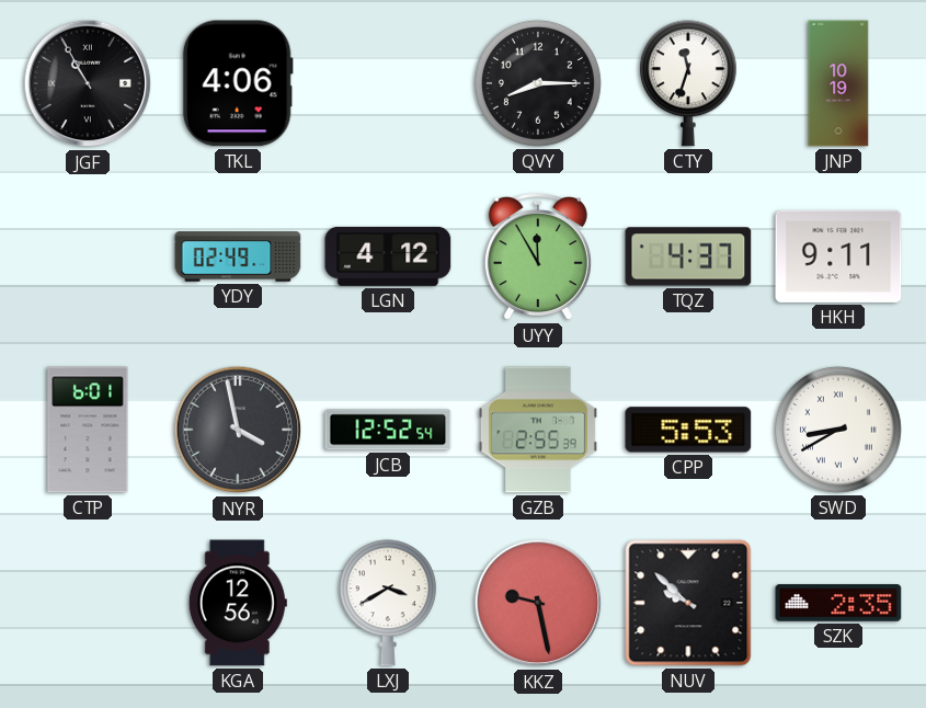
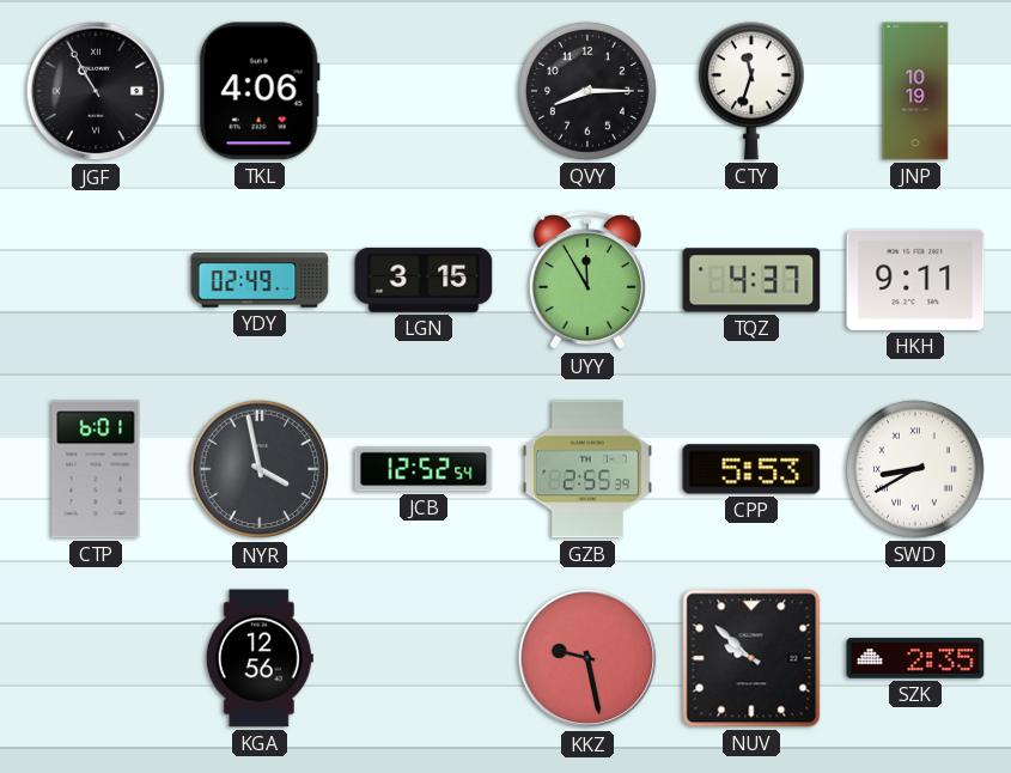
LGN: 4:12 -> 3:15
LXJ: 3:40 -> none
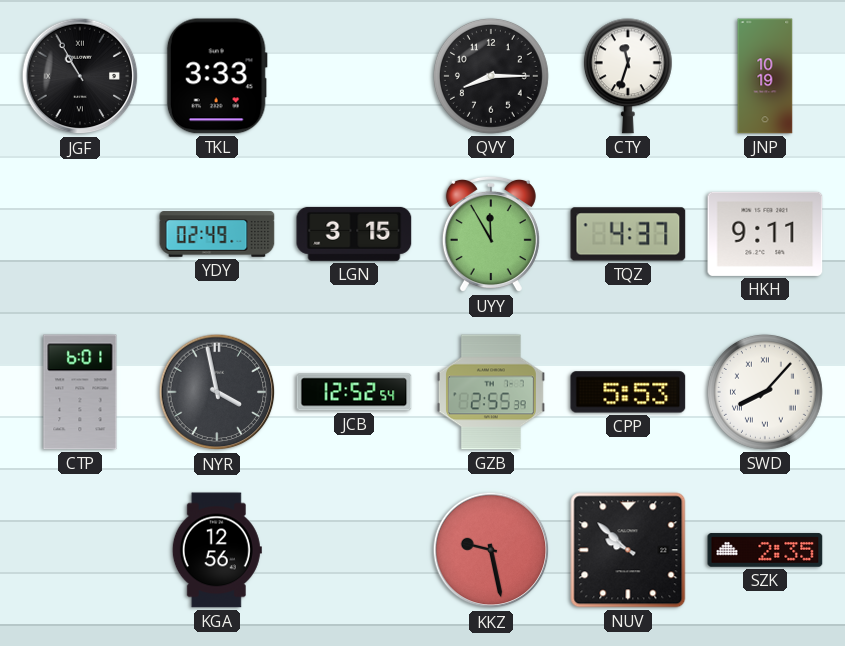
TKL: 4:06 -> 3:33
SWD: 8:40 -> 8:07
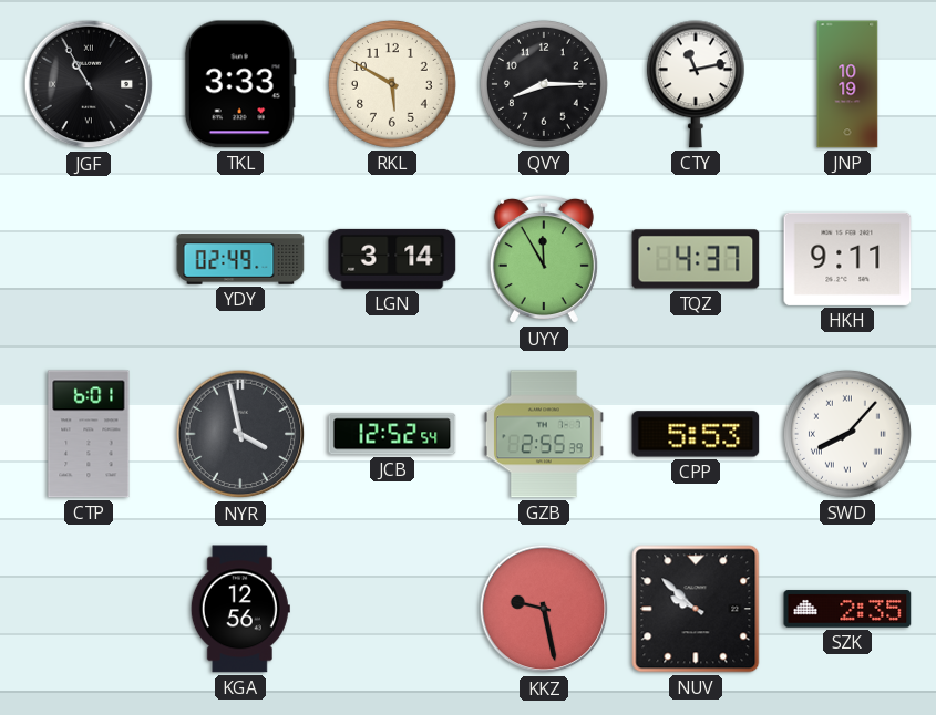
RKL: none -> 5:50
CTY: 11:33 -> 11:13
LGN: 3:15 -> 3:14
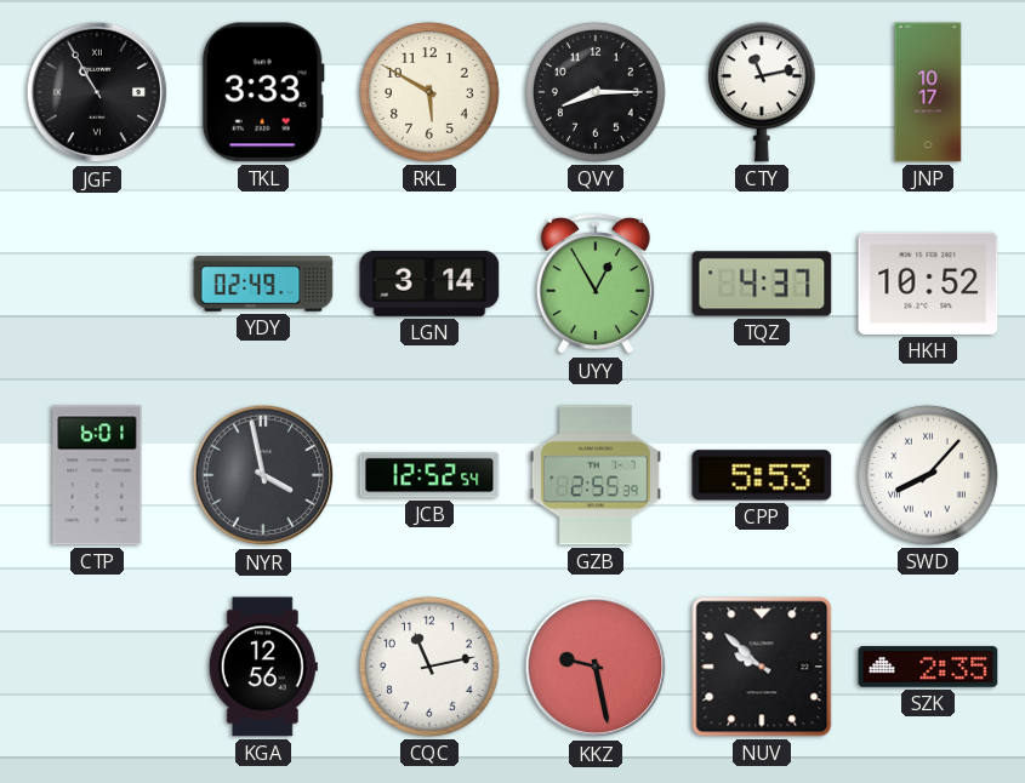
JNP: 10:19 -> 10:17
UYY: 11:55 -> 12:55
HKH: 9:11 -> 10:52
CQC: none -> 11:13
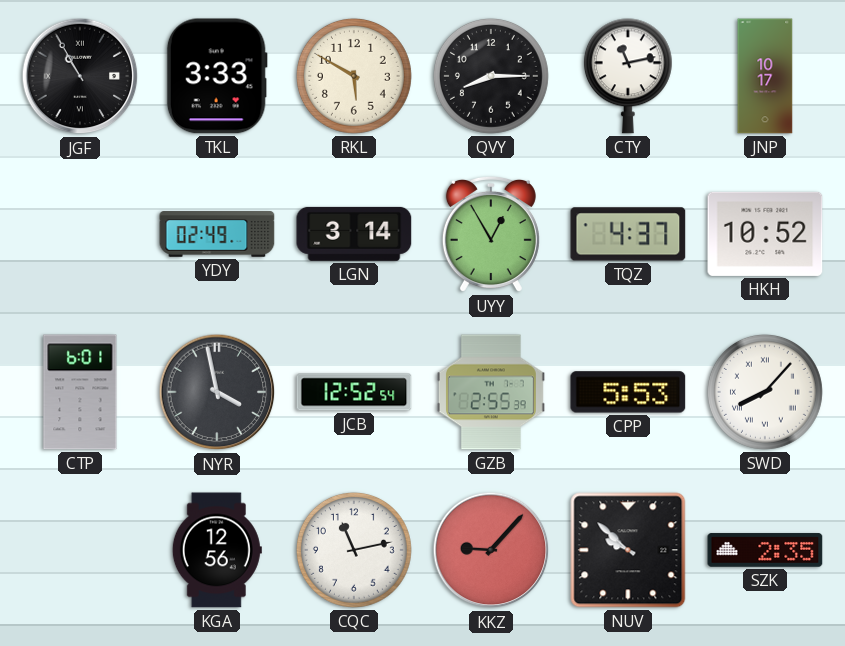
KKZ: 9:28 -> 9:07
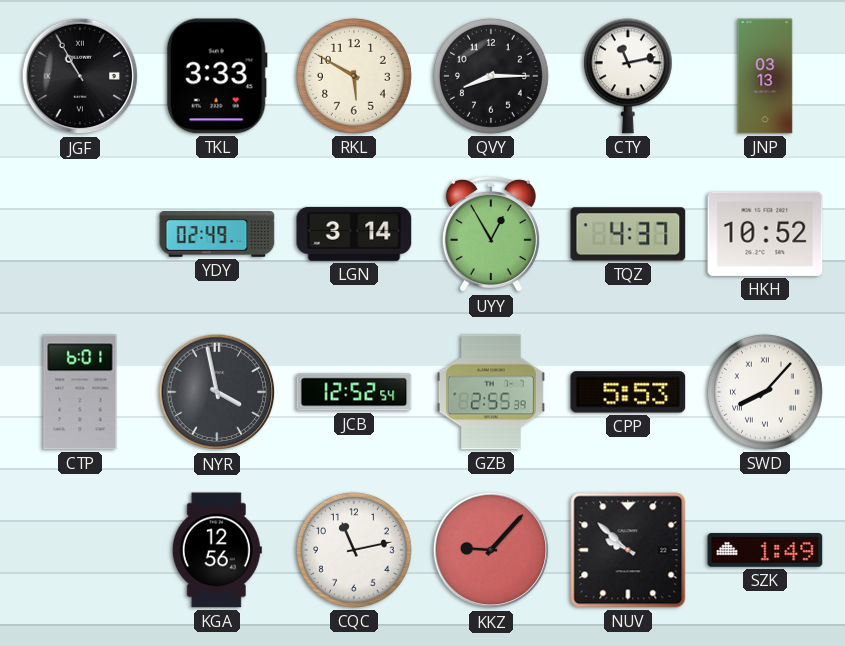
JNP: 10:17 -> 03:13
SZK: 2:35 -> 1:49
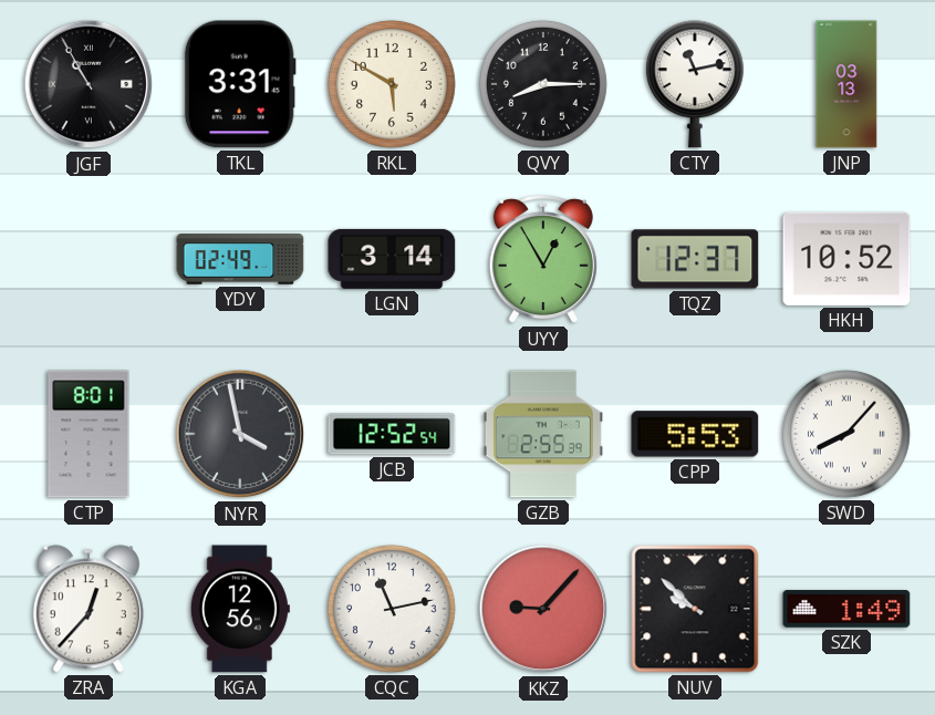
TKL: 3:33 -> 3:31
TQZ: 4:37 -> 12:37
CTP: 6:01 -> 8:01
ZRA: none -> 12:37
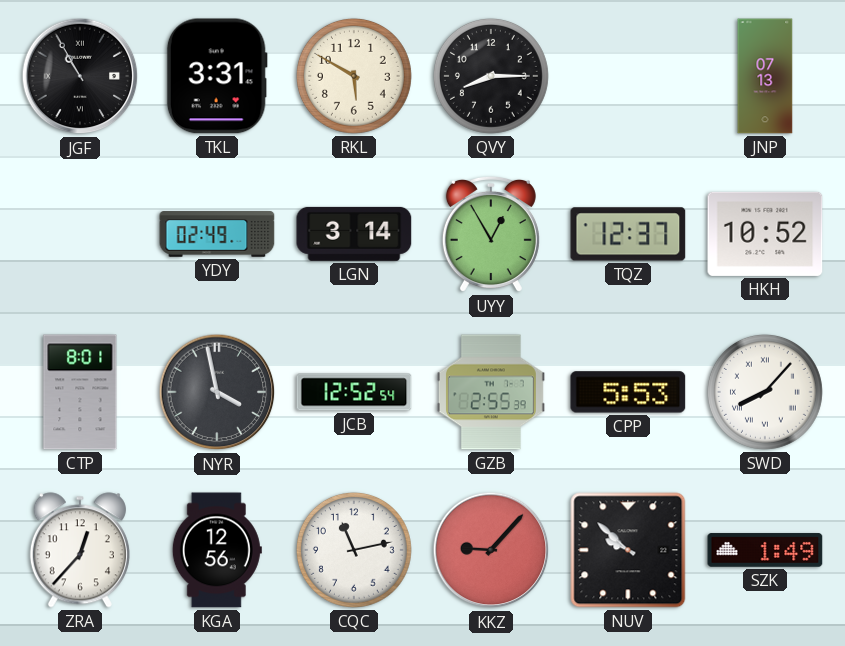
CTY: 11:13 -> none
JNP: 03:13 -> 07:13
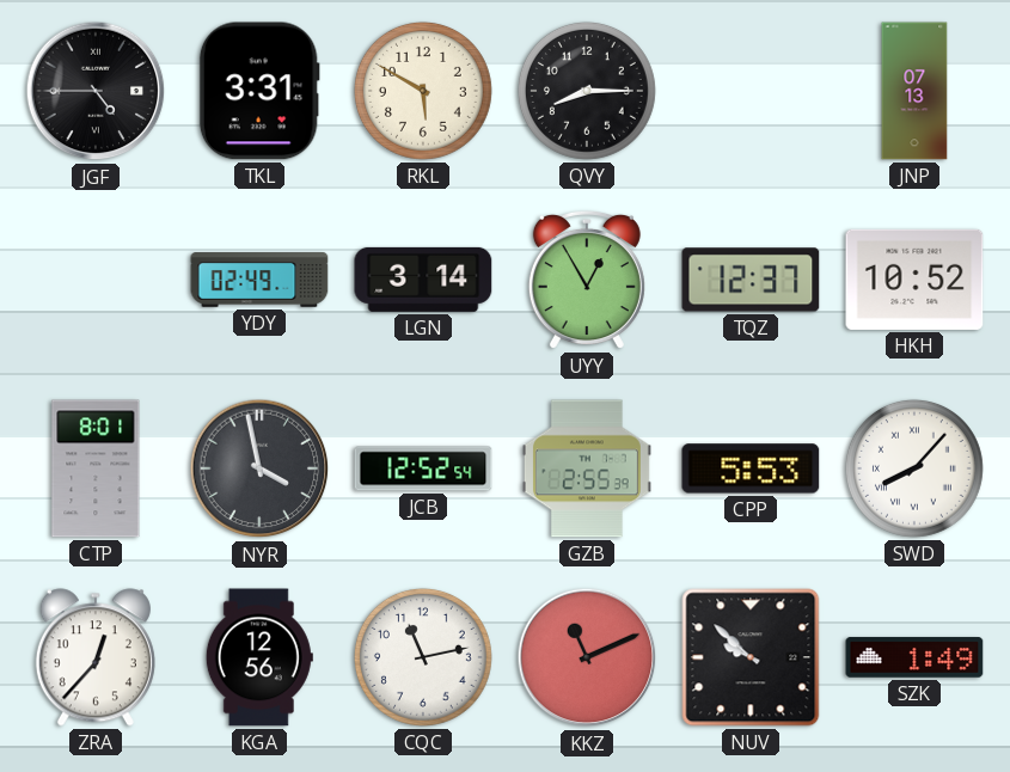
JGF: 10:55 -> 4:45
KKZ: 9:07 -> 11:11
